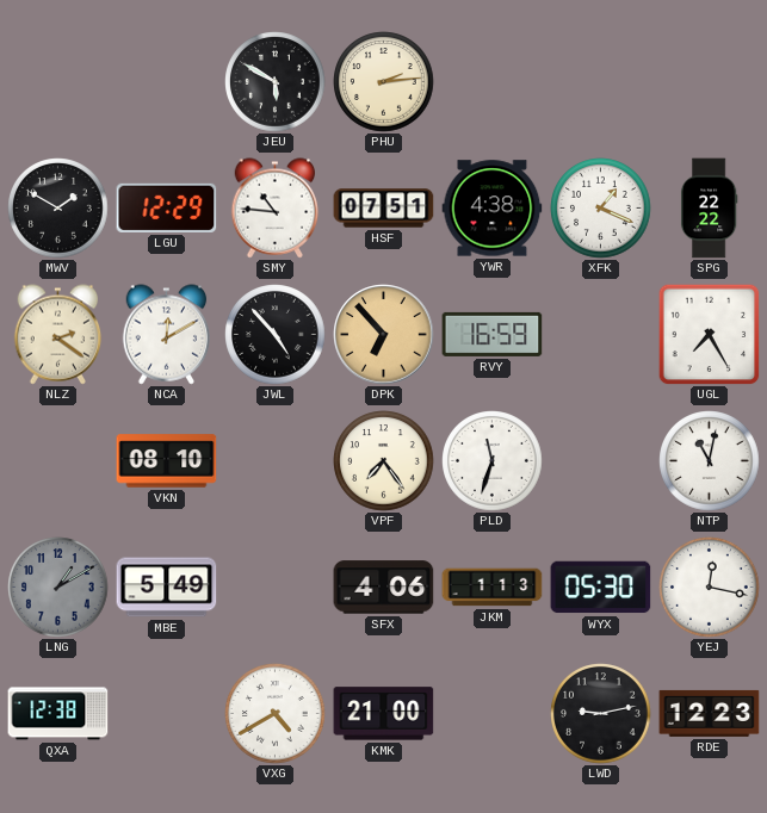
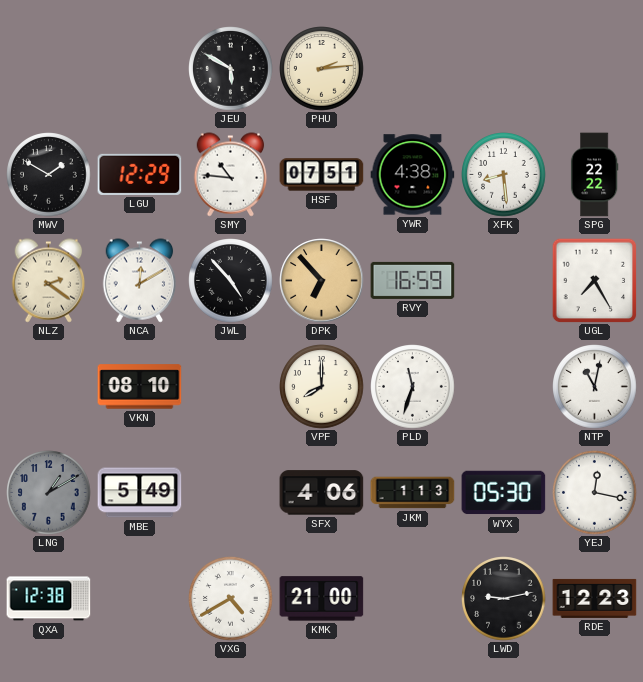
XFK: 1:19 -> 8:29
VPF: 7:24 -> 8:00
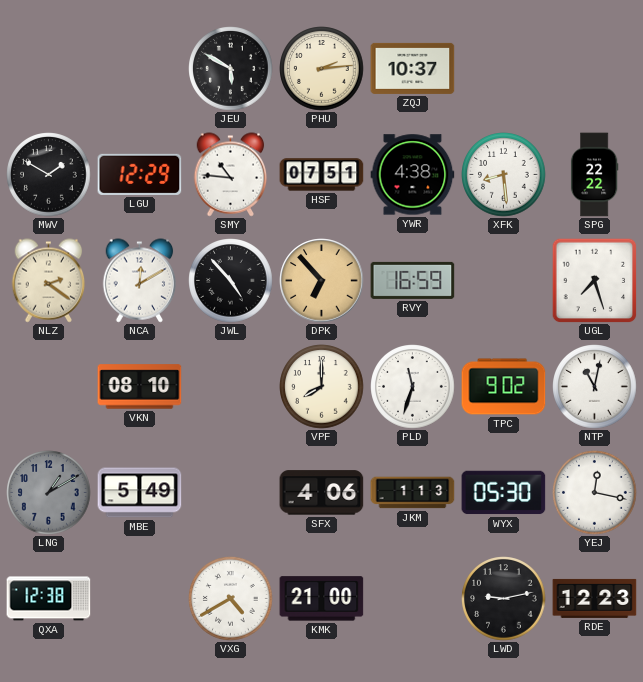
ZQJ: none -> 10:37
UGL: 7:25 -> 7:27
TPC: none -> 9:02
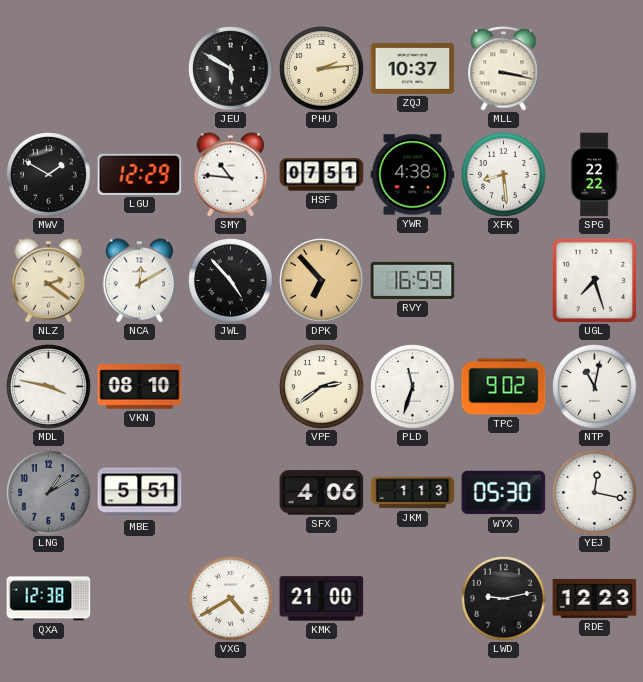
MLL: none -> 3:17
MDL: none -> 3:47
VPF: 8:00 -> 2:39
MBE: 5:49 -> 5:51
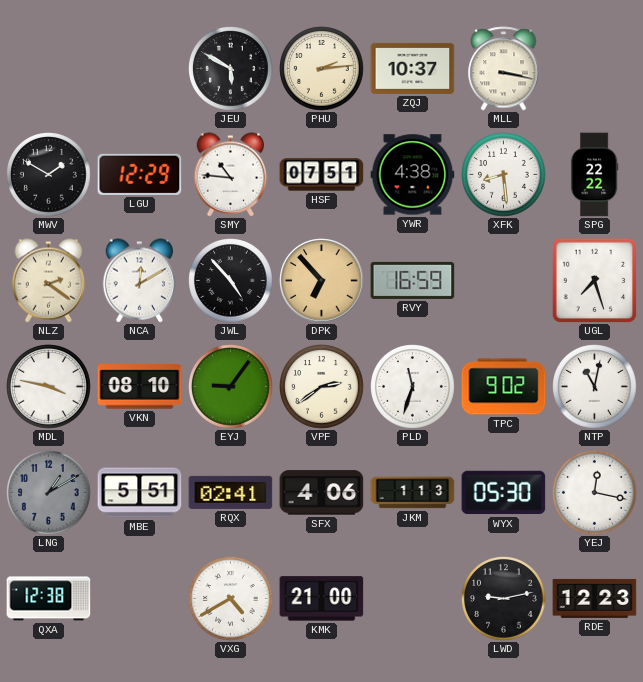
EYJ: none -> 9:06
RQX: none -> 02:41
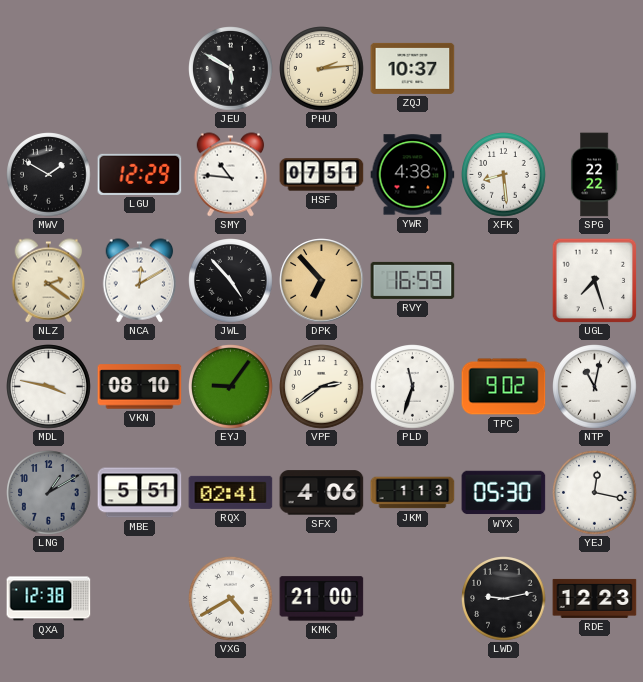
MLL: 3:17 -> none
